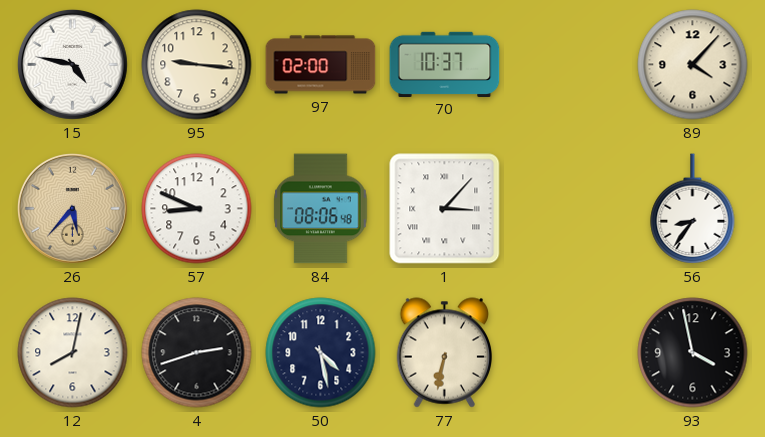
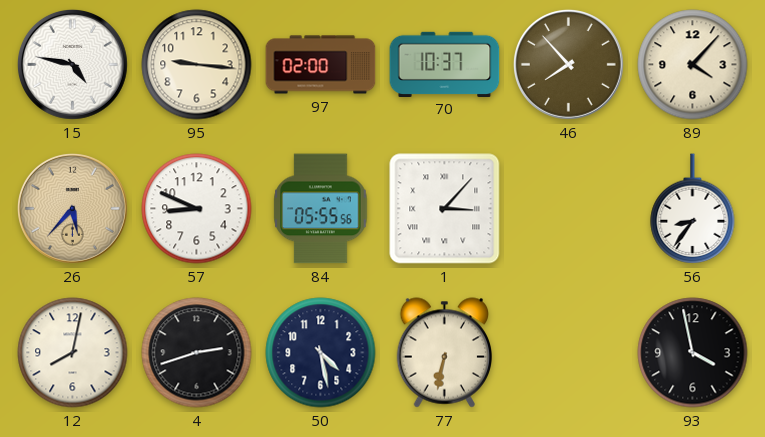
46: none -> 7:53
84: 08:06 -> 05:55
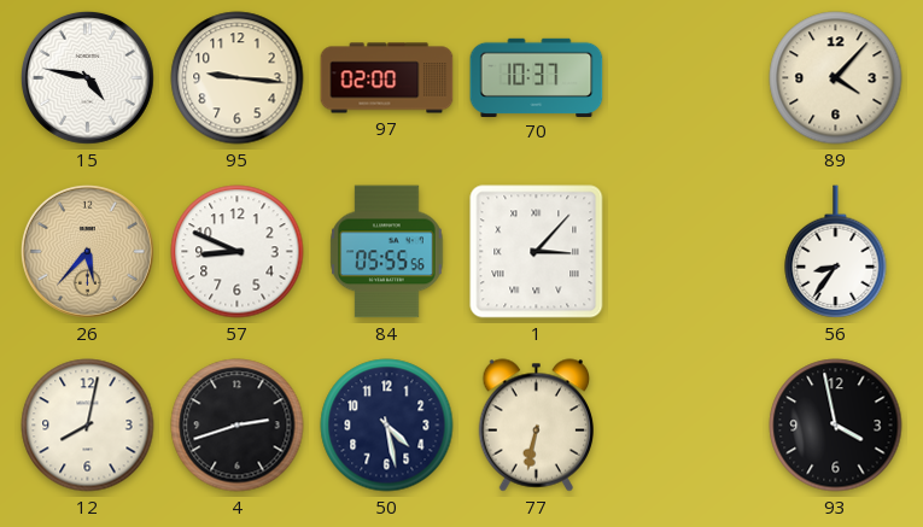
46: 7:53 -> none
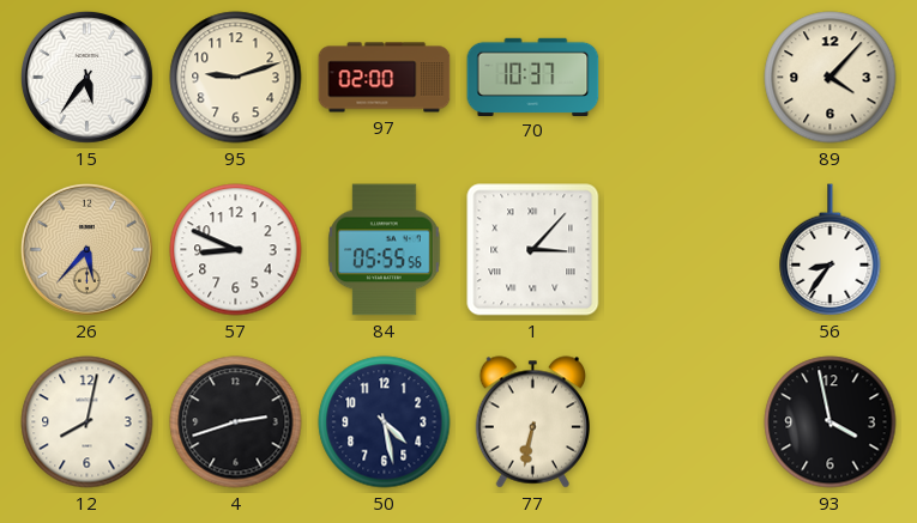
15: 4:47 -> 5:36
95: 9:16 -> 9:12
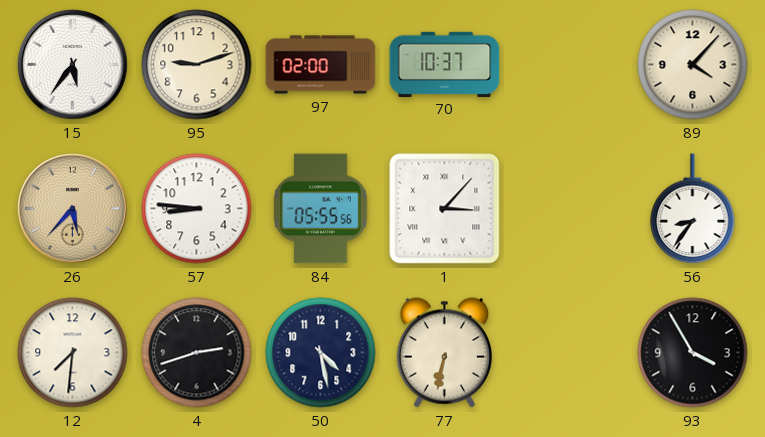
57: 8:49 -> 8:46
12: 8:02 -> 7:31
93: 3:58 -> 3:55
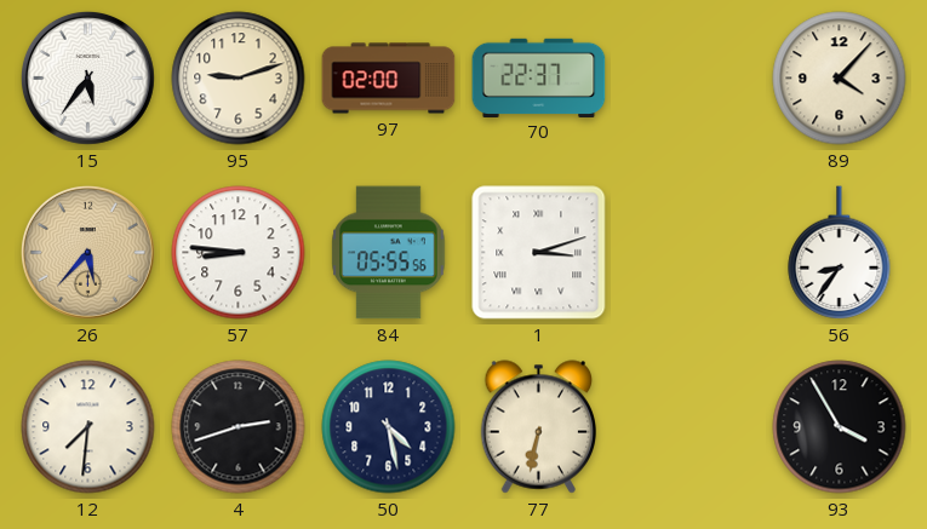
70: 10:37 -> 22:37
1: 3:07 -> 3:12
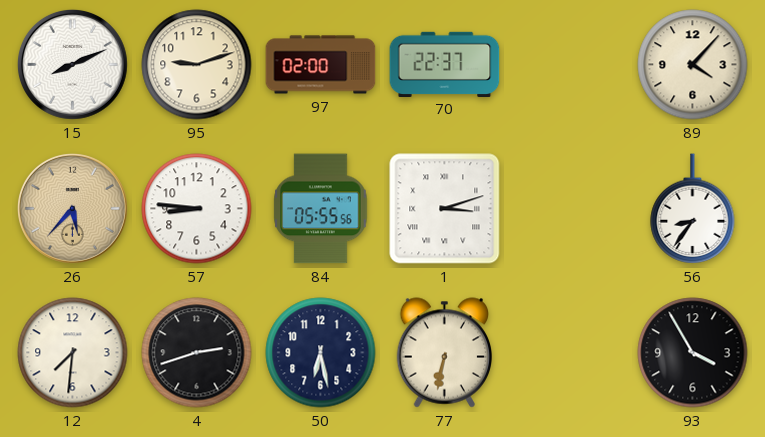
15: 5:36 -> 8:11
50: 4:28 -> 6:28
